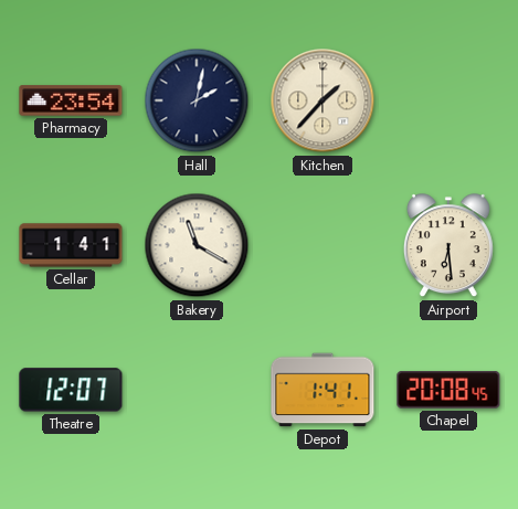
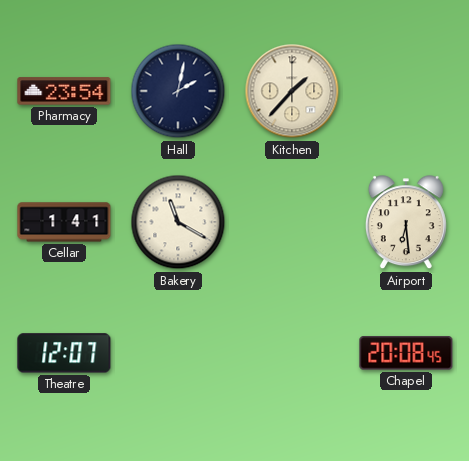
Depot: 1:41 -> none
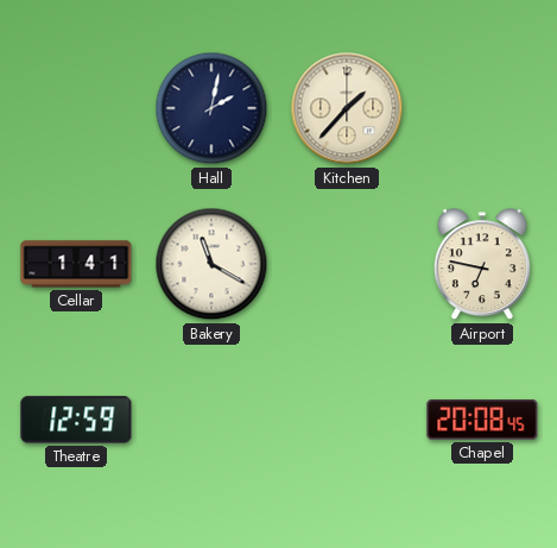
Pharmacy: 23:54 -> none
Airport: 6:29 -> 6:47
Theatre: 12:07 -> 12:59
